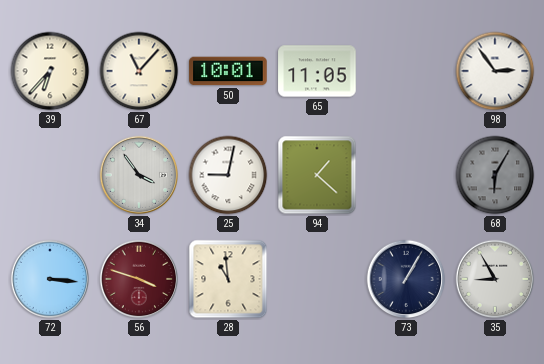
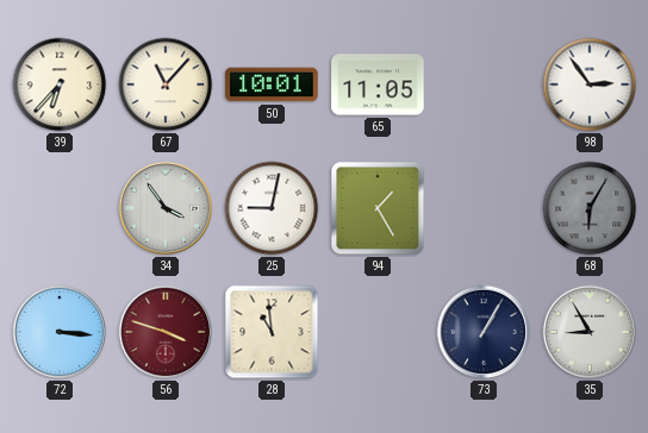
94: 1:22 -> 1:25
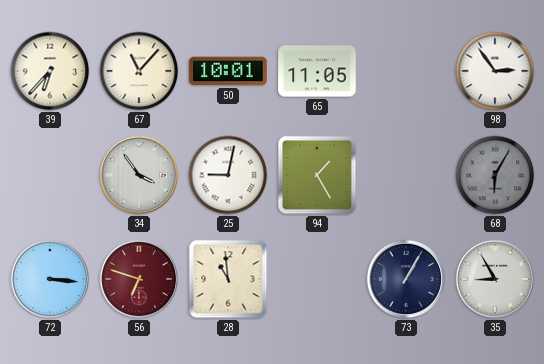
56: 3:48 -> 6:48
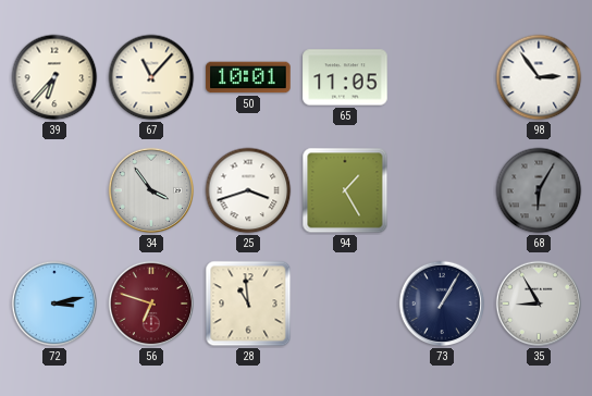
25: 9:02 -> 3:42
72: 3:16 -> 3:13
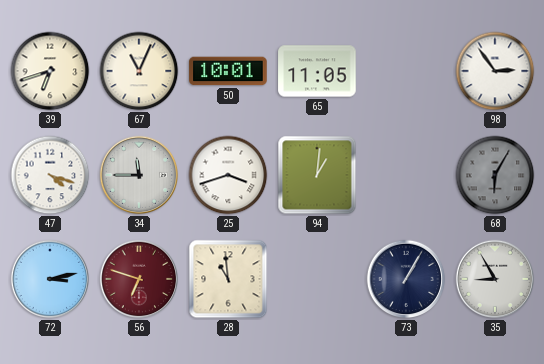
39: 6:37 -> 6:42
67: 11:07 -> 11:04
47: none -> 4:18
34: 3:54 -> 11:45
94: 1:25 -> 1:01
